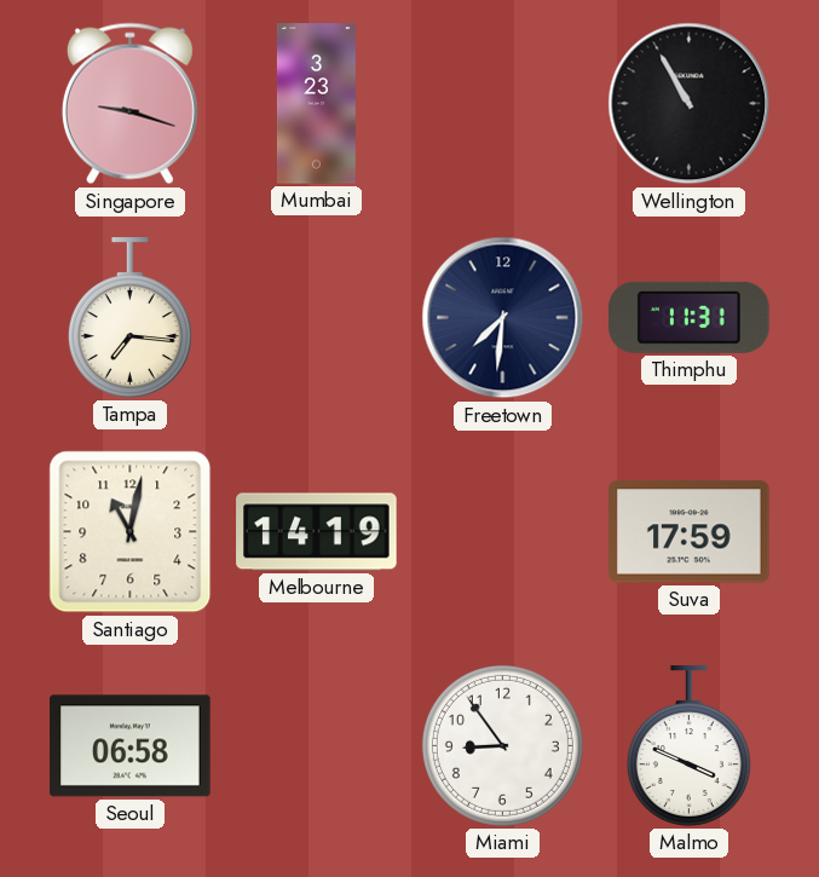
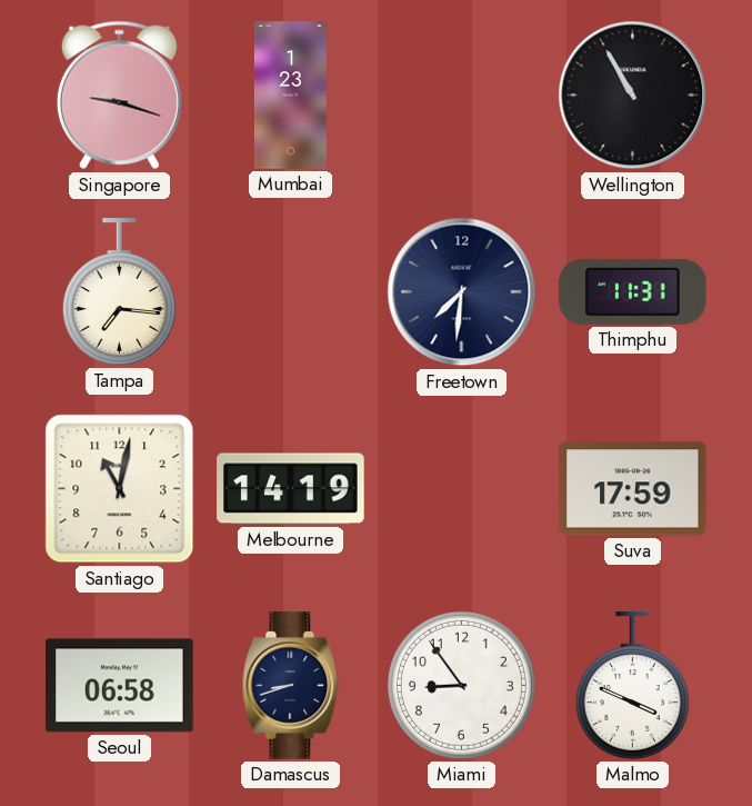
Mumbai: 3:23 -> 1:23
Damascus: none -> 8:42
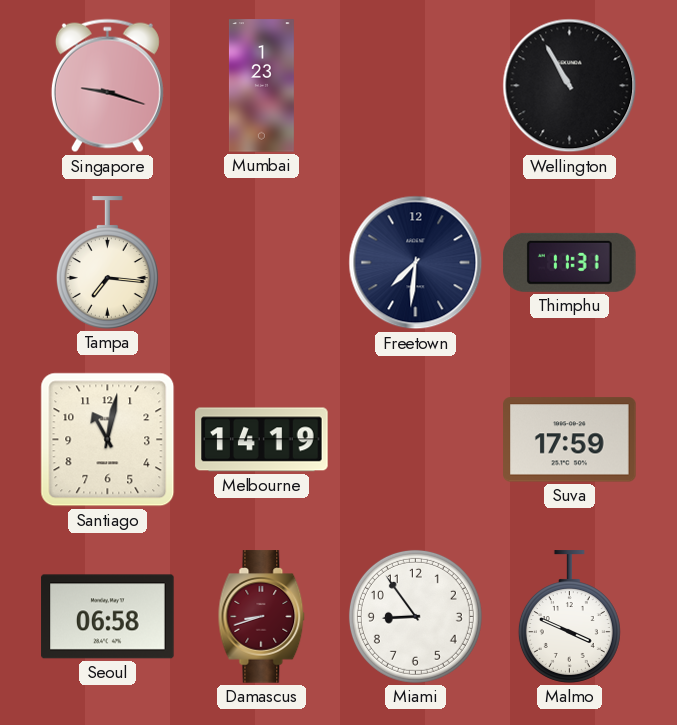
Damascus dial: navy -> burgundy
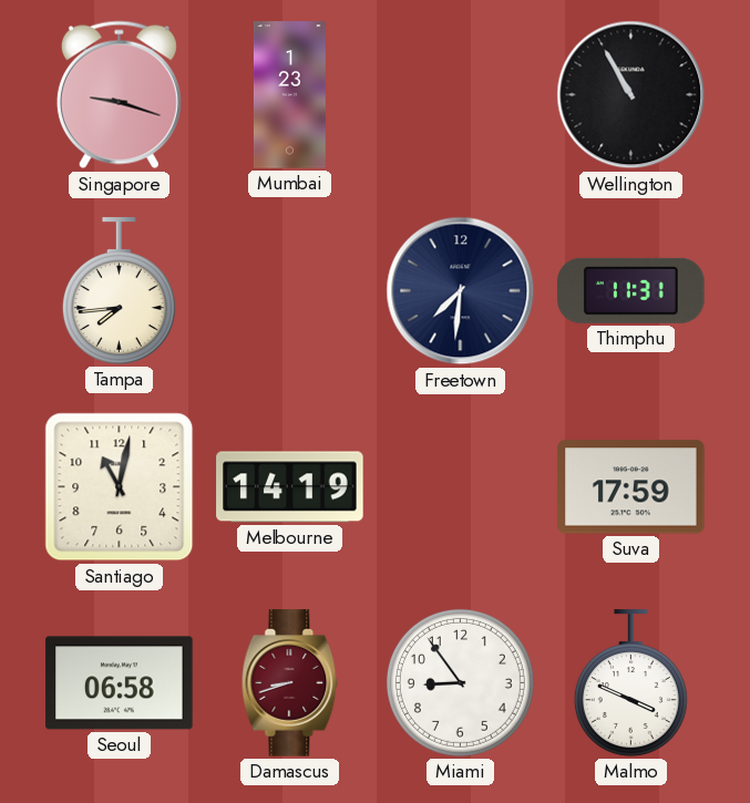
Tampa: 7:16 -> 7:44
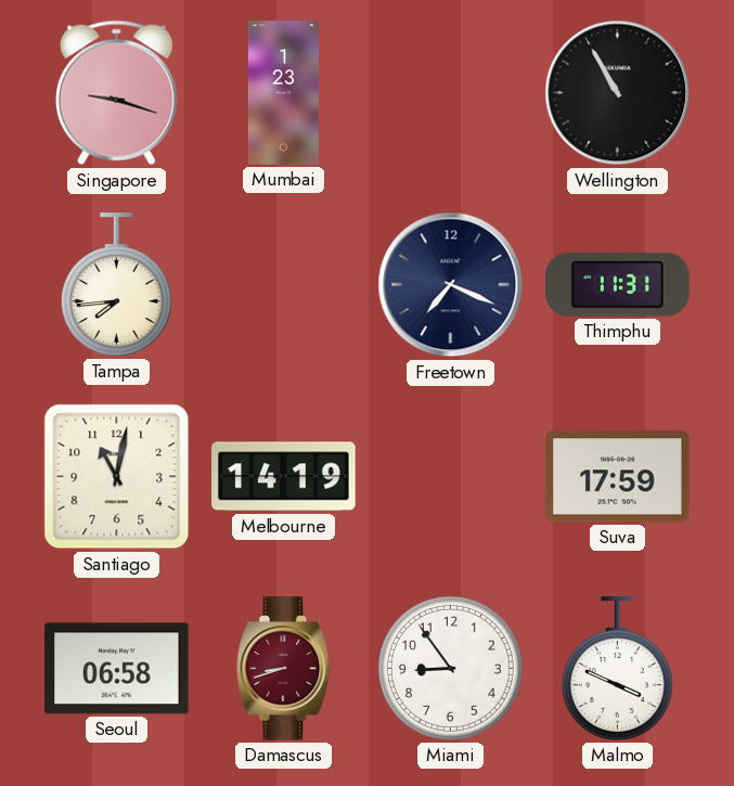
Freetown: 7:31 -> 7:19
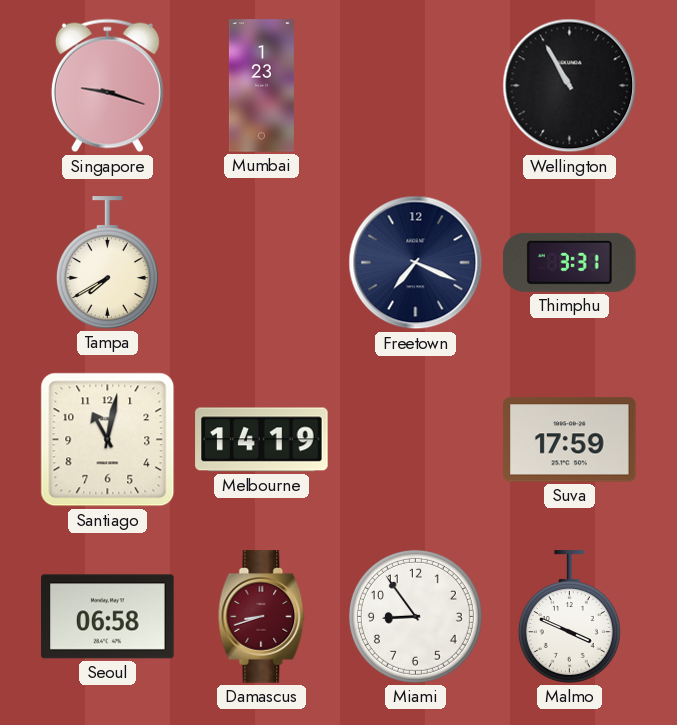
Tampa: 7:44 -> 7:40
Thimphu: 11:31 -> 3:31
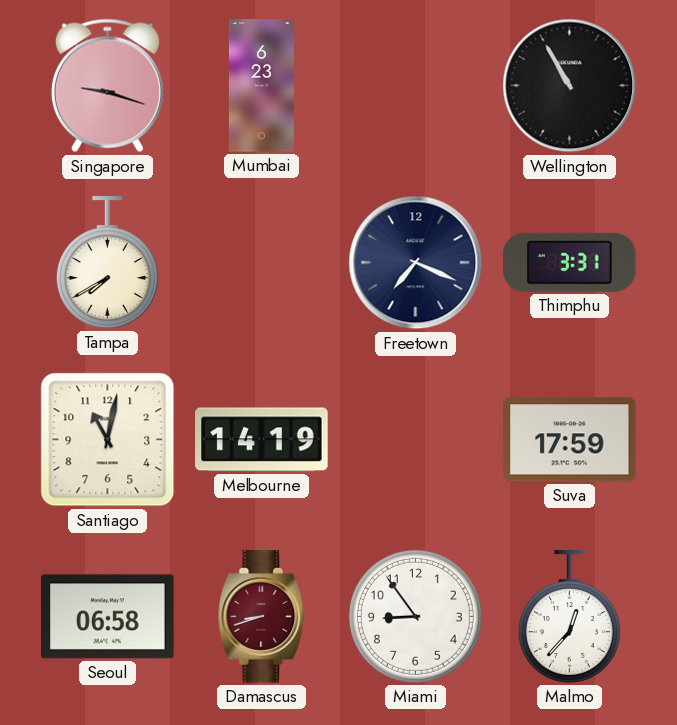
Mumbai: 1:23 -> 6:23
Malmo: 3:49 -> 12:37
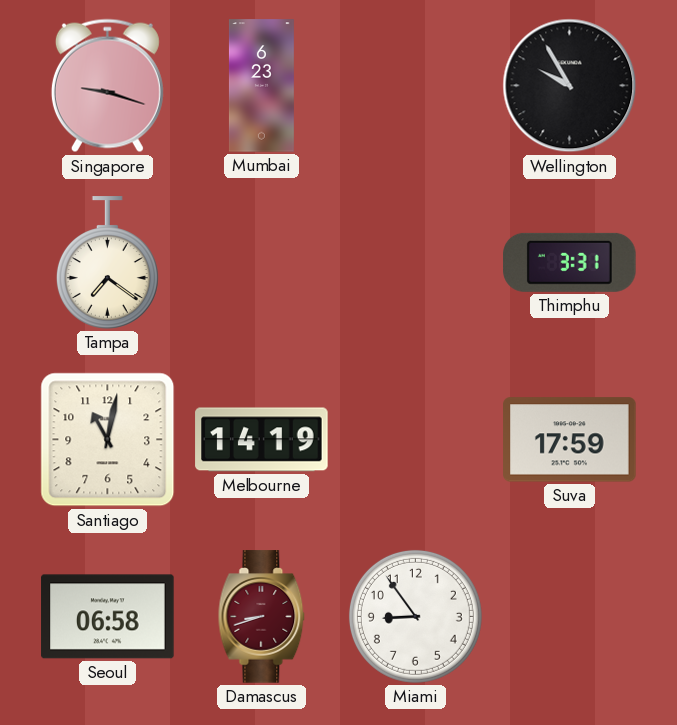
Wellington: 10:55 -> 9:55
Tampa: 7:40 -> 7:21
Freetown: 7:19 -> none
Malmo: 12:37 -> none
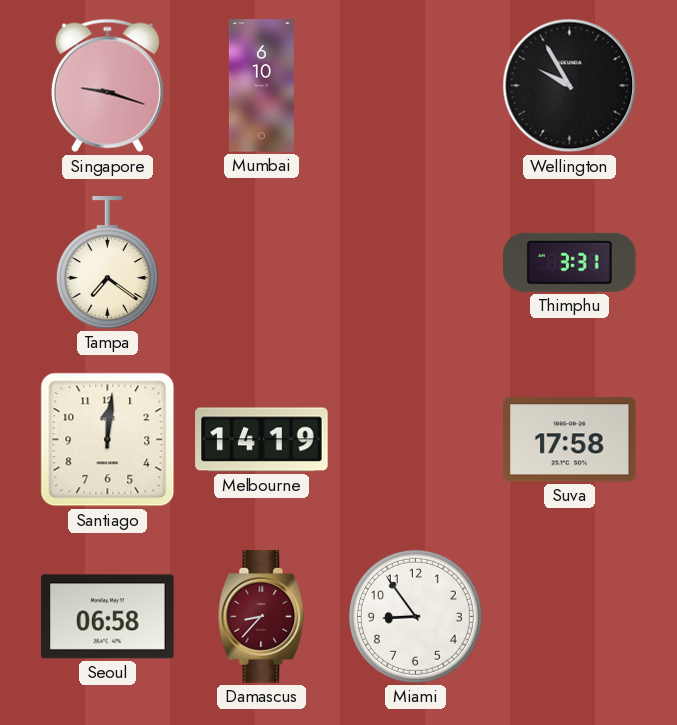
Mumbai: 6:23 -> 6:10
Santiago: 11:02 -> 12:01
Suva: 17:59 -> 17:58
Damascus: 8:42 -> 8:37
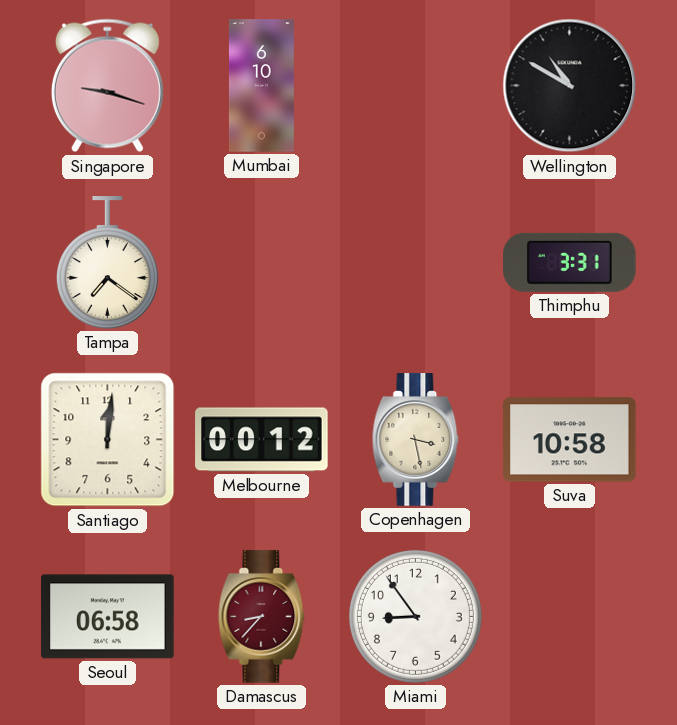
Wellington: 9:55 -> 10:50
Melbourne: 14:19 -> 00:12
Copenhagen: none -> 3:28
Suva: 17:58 -> 10:58
